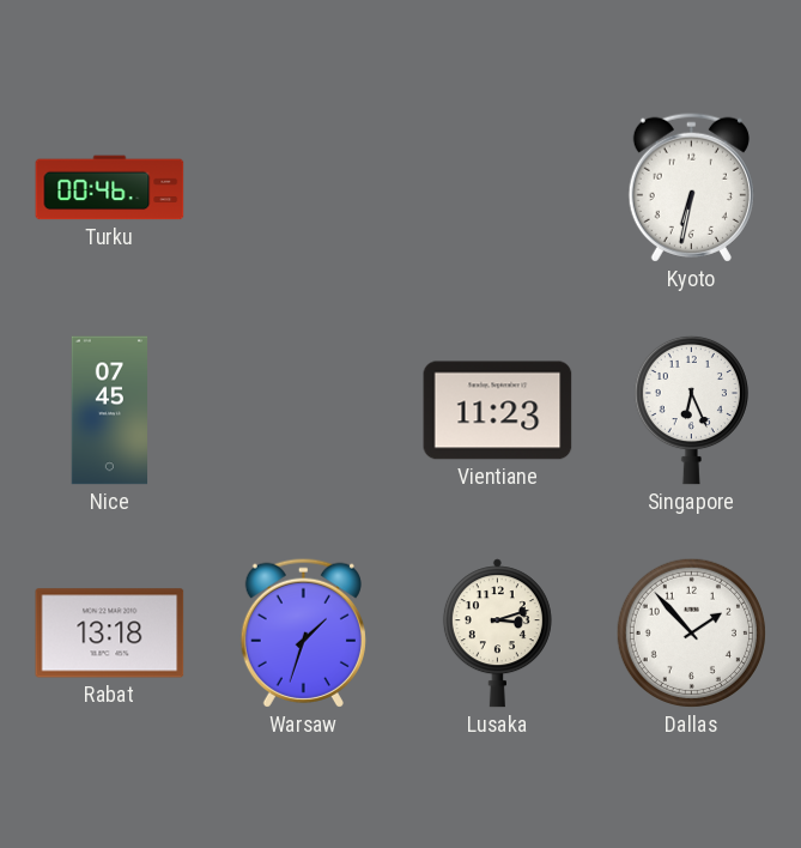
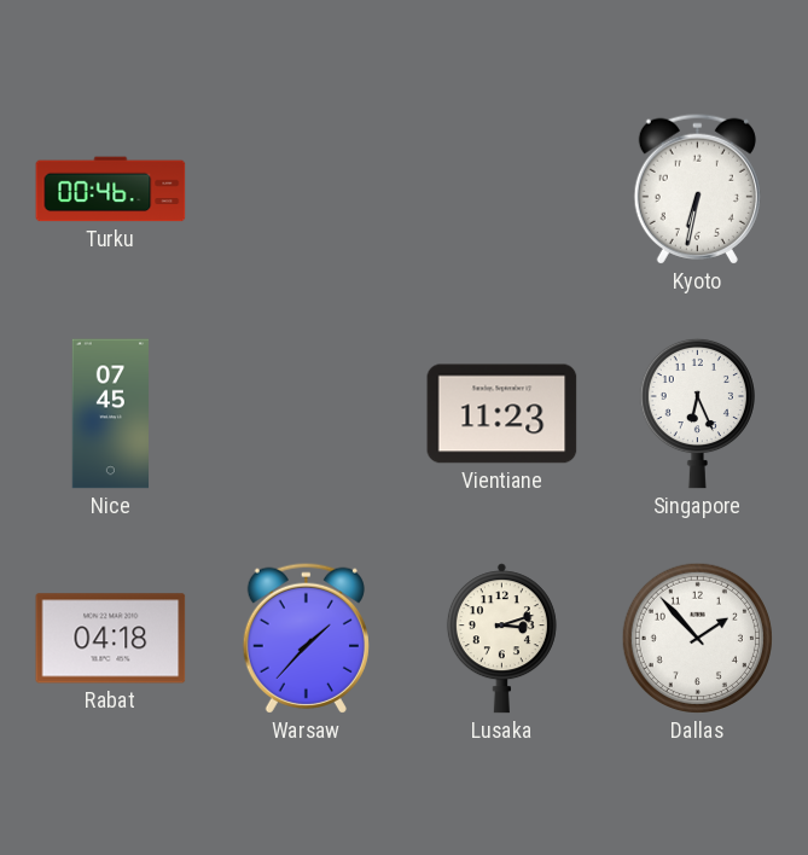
Rabat: 13:18 -> 04:18
Warsaw: 1:33 -> 1:37
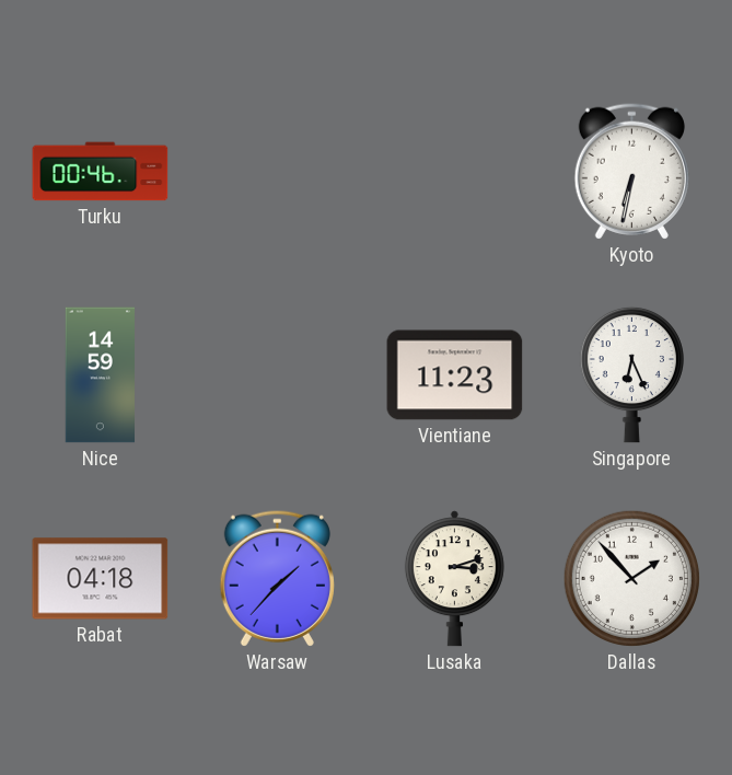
Nice: 07:45 -> 14:59
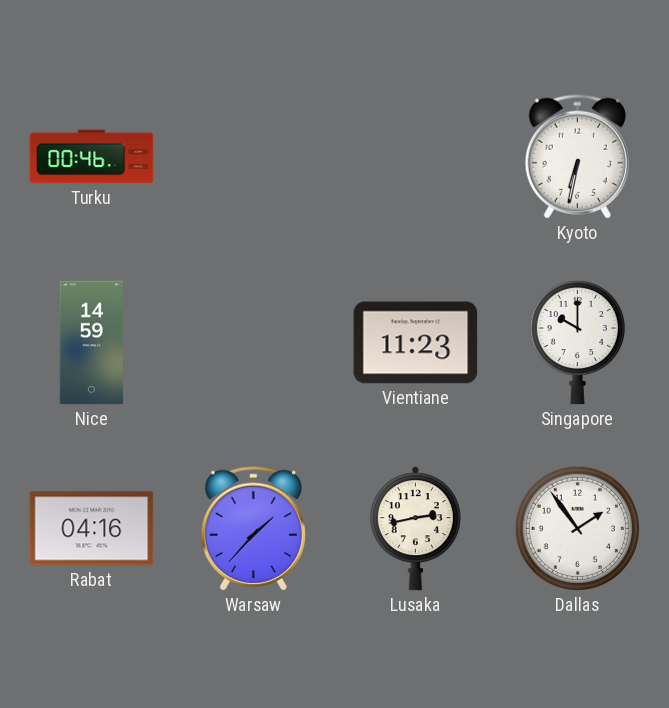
Singapore: 6:26 -> 10:00
Rabat: 04:18 -> 04:16
Lusaka: 3:12 -> 2:43
Dallas: 1:53 -> 1:54
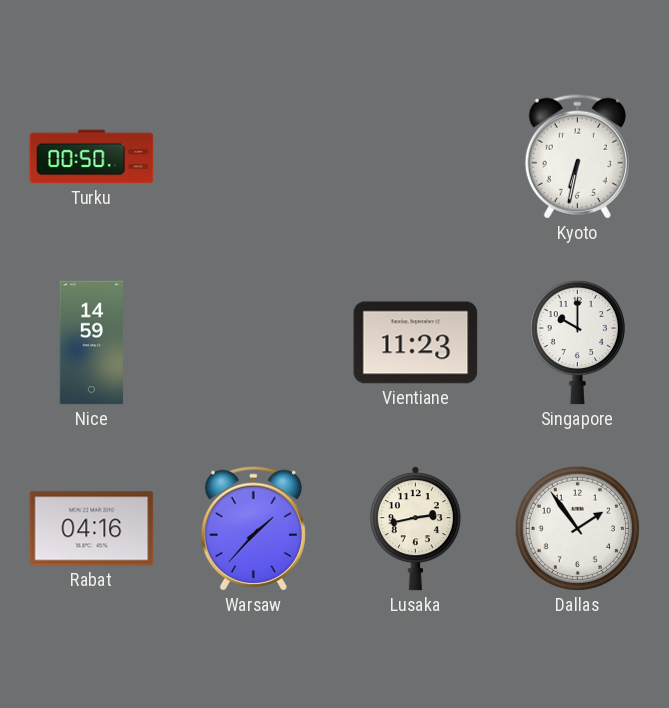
Turku: 00:46 -> 00:50
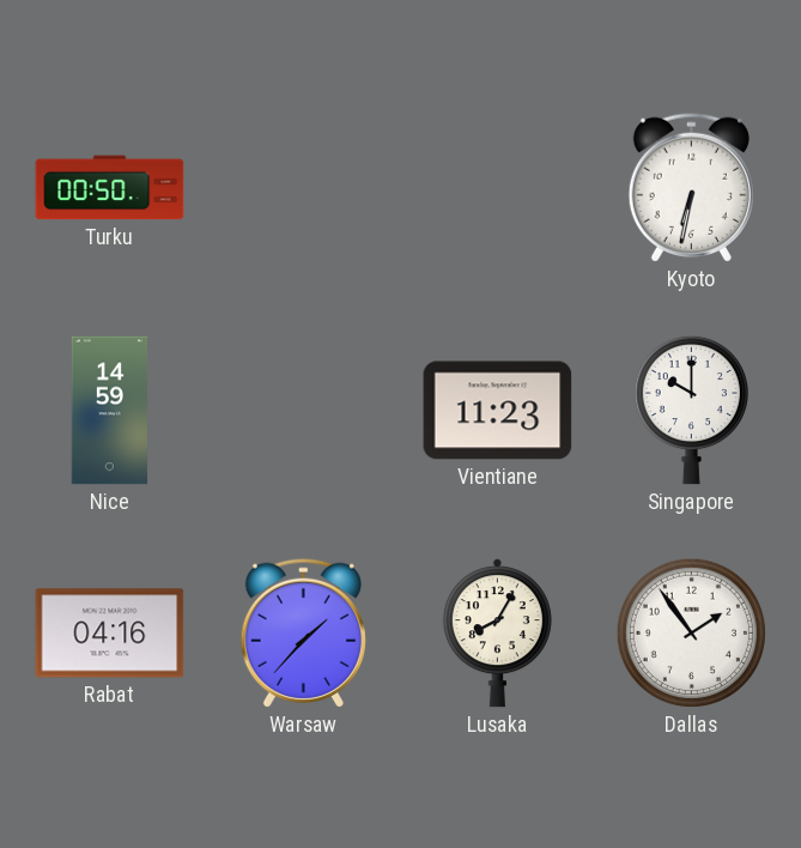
Lusaka: 2:43 -> 8:05
